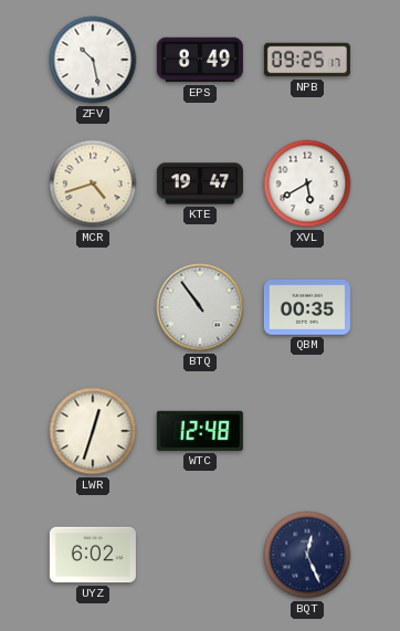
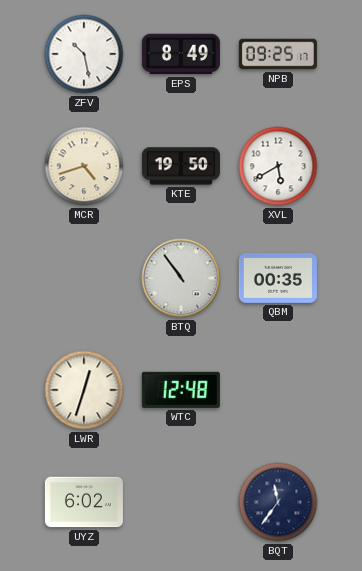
KTE: 19:47 -> 19:50
BQT: 12:26 -> 11:36
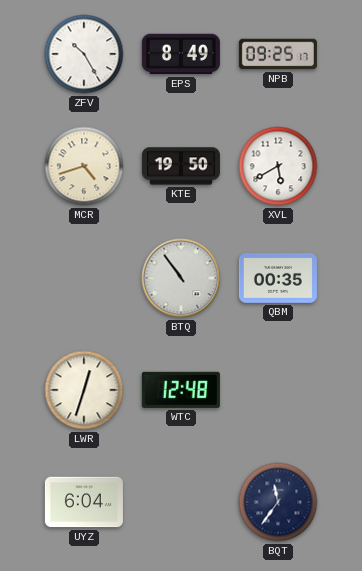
ZFV: 10:28 -> 10:25
UYZ: 6:02 -> 6:04
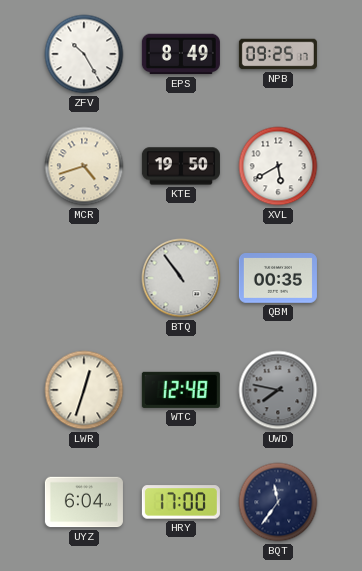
UWD: none -> 7:47
HRY: none -> 17:00
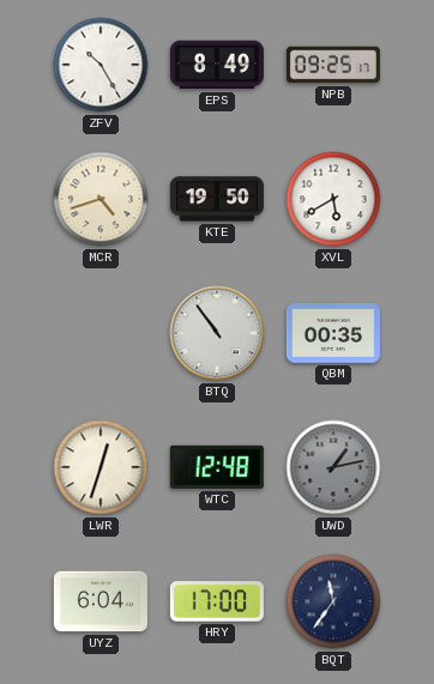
UWD: 7:47 -> 1:13
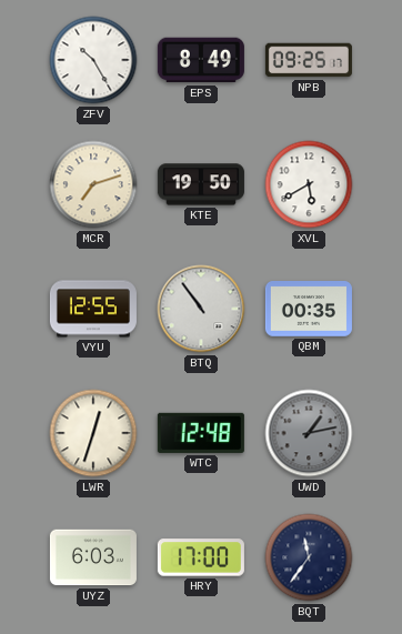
MCR: 4:42 -> 7:12
VYU: none -> 12:55
UYZ: 6:04 -> 6:03
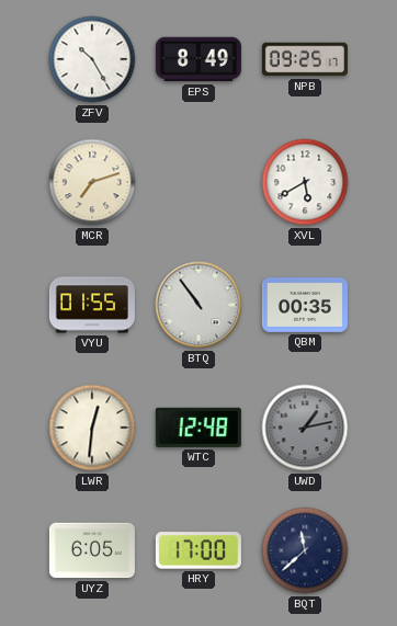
KTE: 19:50 -> none
VYU: 12:55 -> 01:55
LWR: 12:33 -> 12:31
UYZ: 6:03 -> 6:05
BQT: 11:36 -> 11:38
